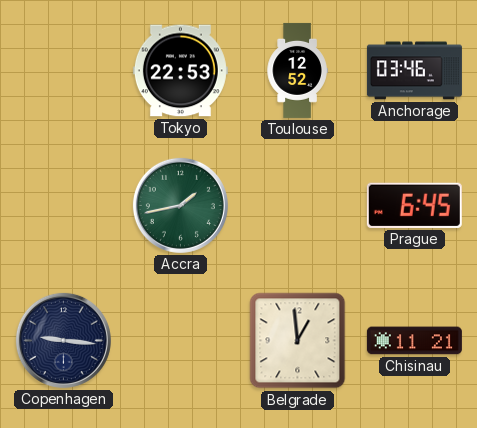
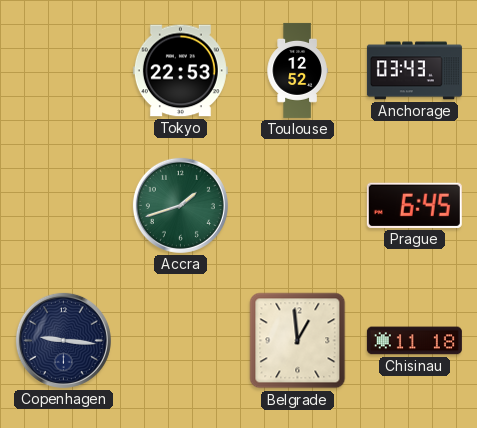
Anchorage: 03:46 -> 03:43
Accra: 1:43 -> 1:42
Chisinau: 11:21 -> 11:18
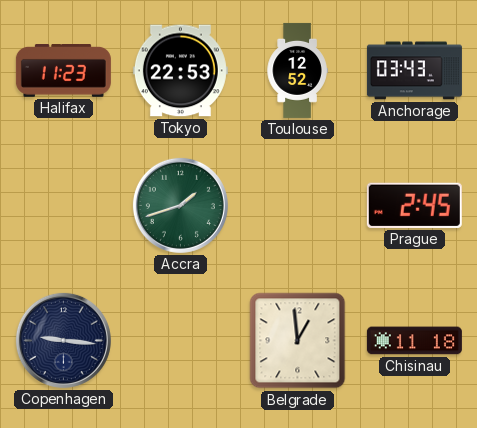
Halifax: none -> 11:23
Prague: 6:45 -> 2:45
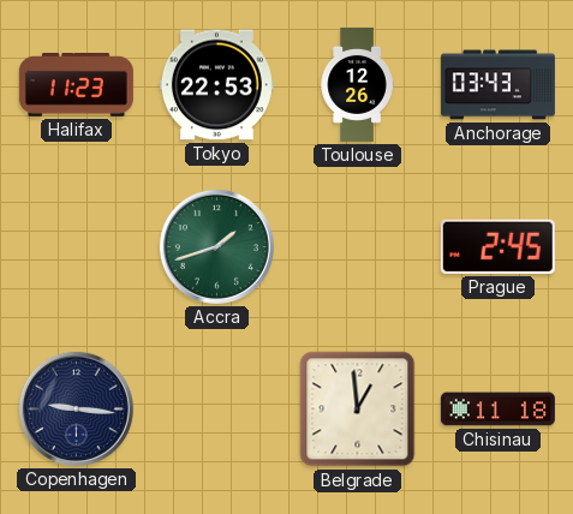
Toulouse: 12:52 -> 12:26
